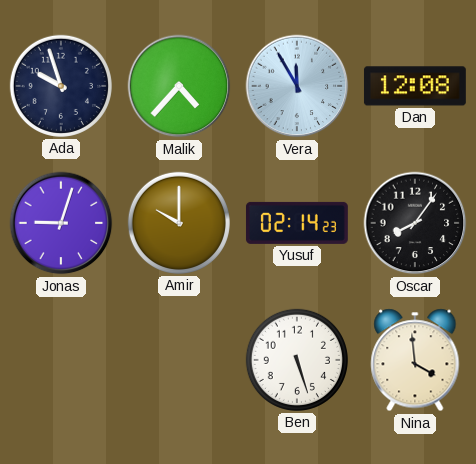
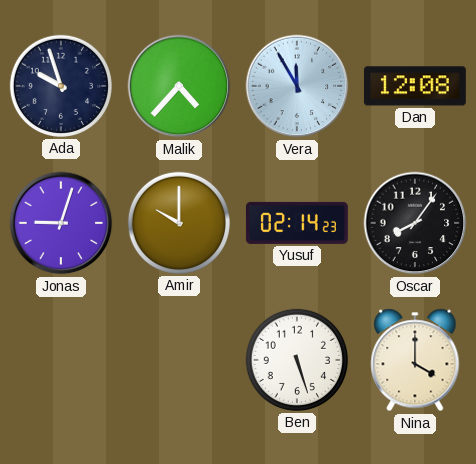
Nina: 3:59 -> 4:00
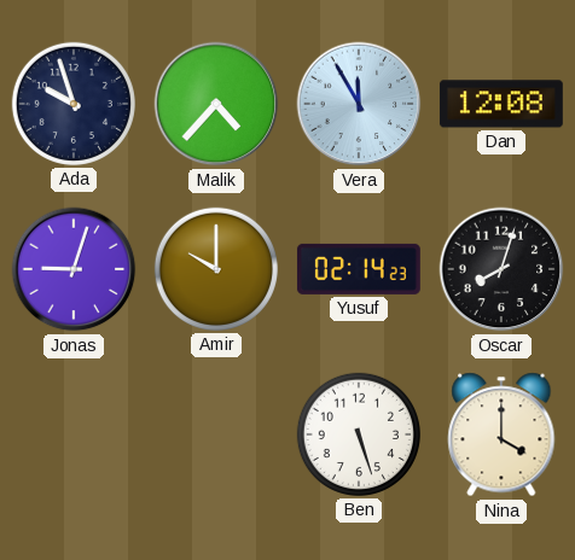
Oscar: 8:06 -> 8:03
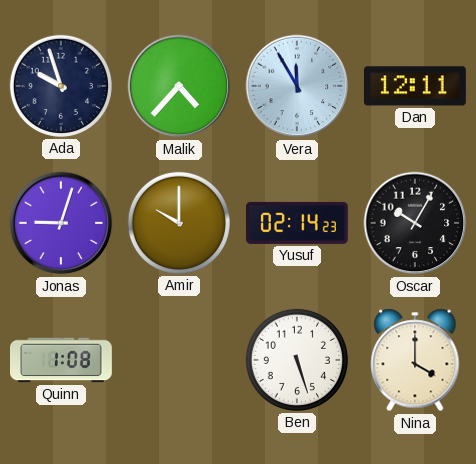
Dan: 12:08 -> 12:11
Oscar: 8:03 -> 10:05
Quinn: none -> 1:08
